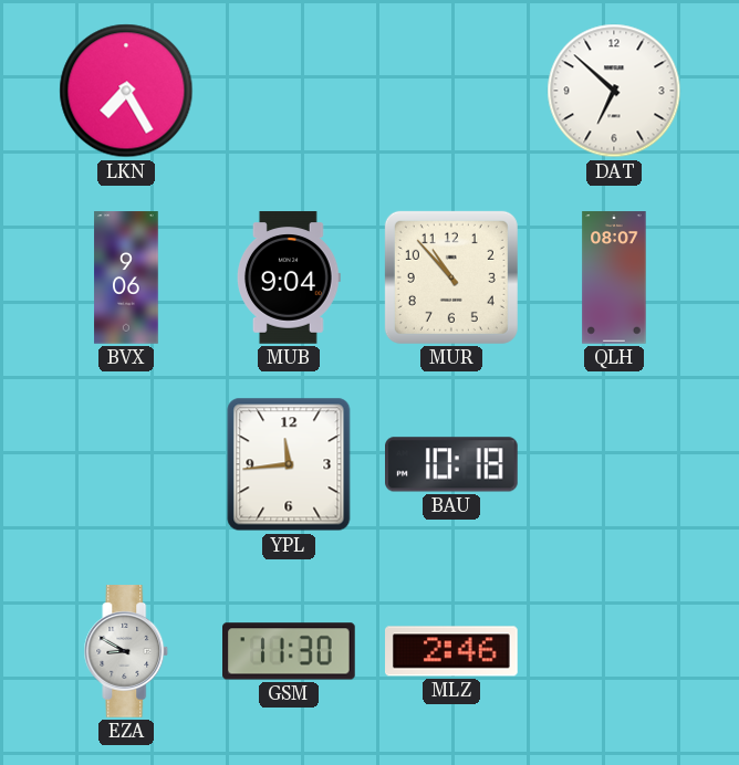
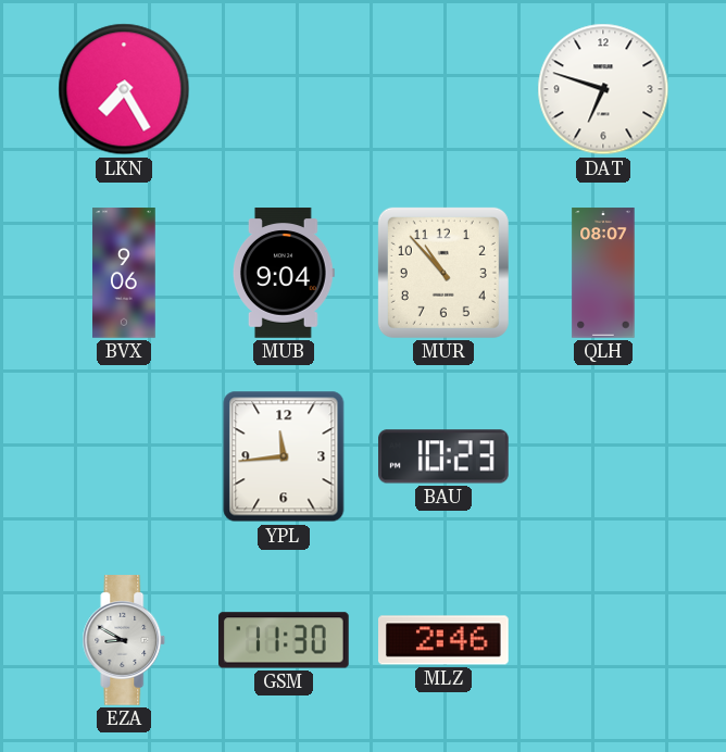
DAT: 6:52 -> 6:48
BAU: 10:18 -> 10:23
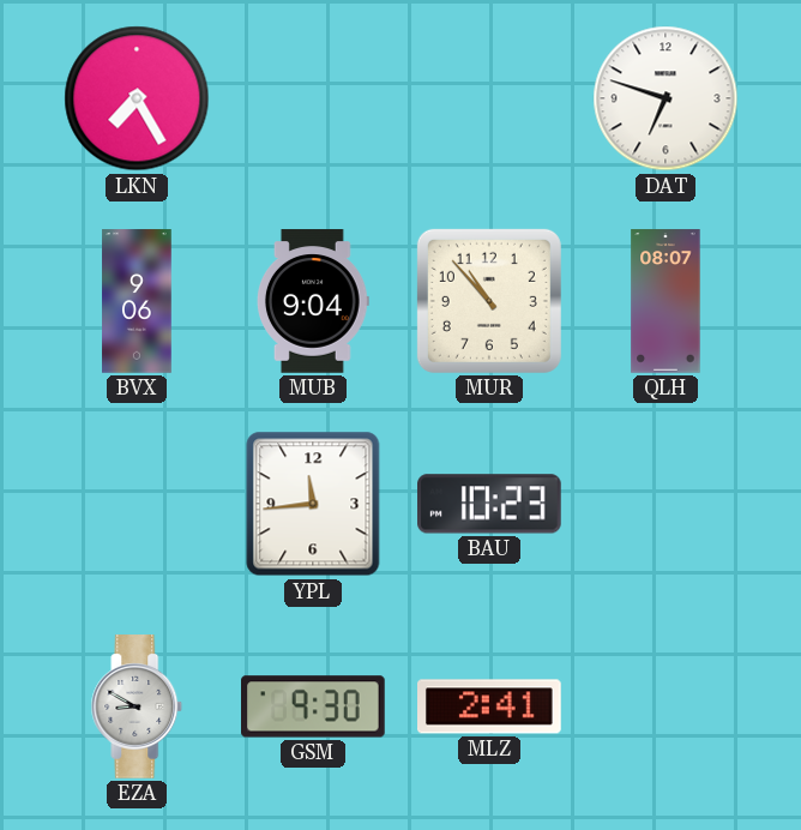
GSM: 11:30 -> 9:30
MLZ: 2:46 -> 2:41
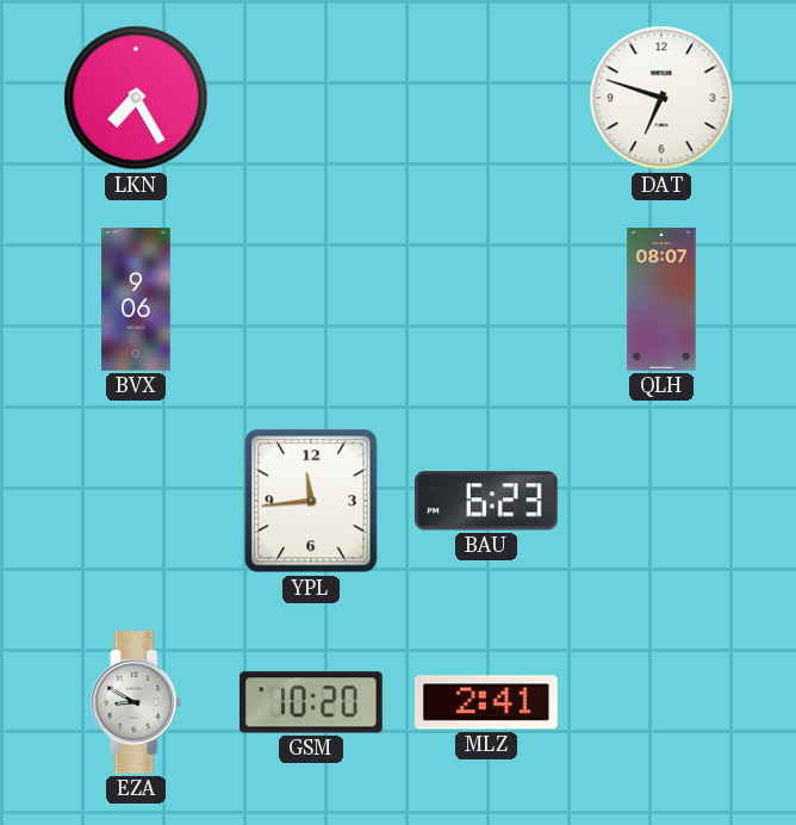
MUB: 9:04 -> none
MUR: 10:53 -> none
BAU: 10:23 -> 6:23
GSM: 9:30 -> 10:20
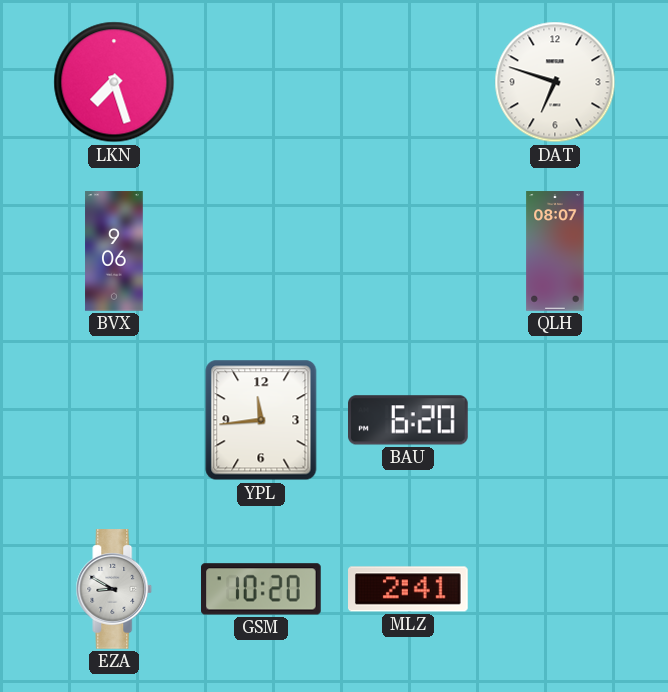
LKN: 7:25 -> 7:27
BAU: 6:23 -> 6:20
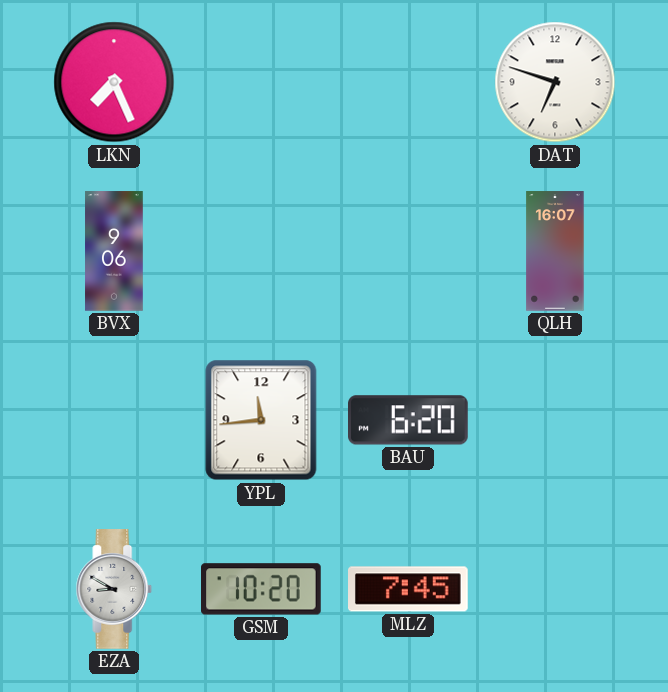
LKN: 7:27 -> 7:26
QLH: 08:07 -> 16:07
MLZ: 2:41 -> 7:45
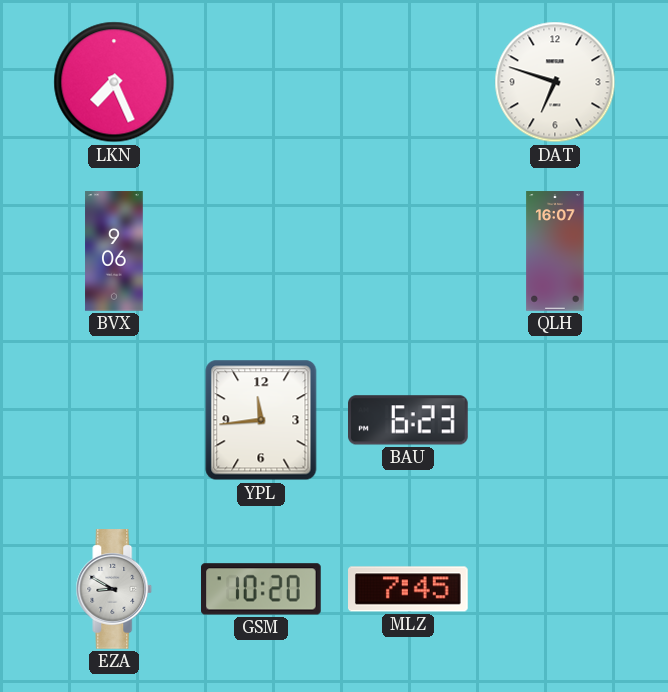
BAU: 6:20 -> 6:23
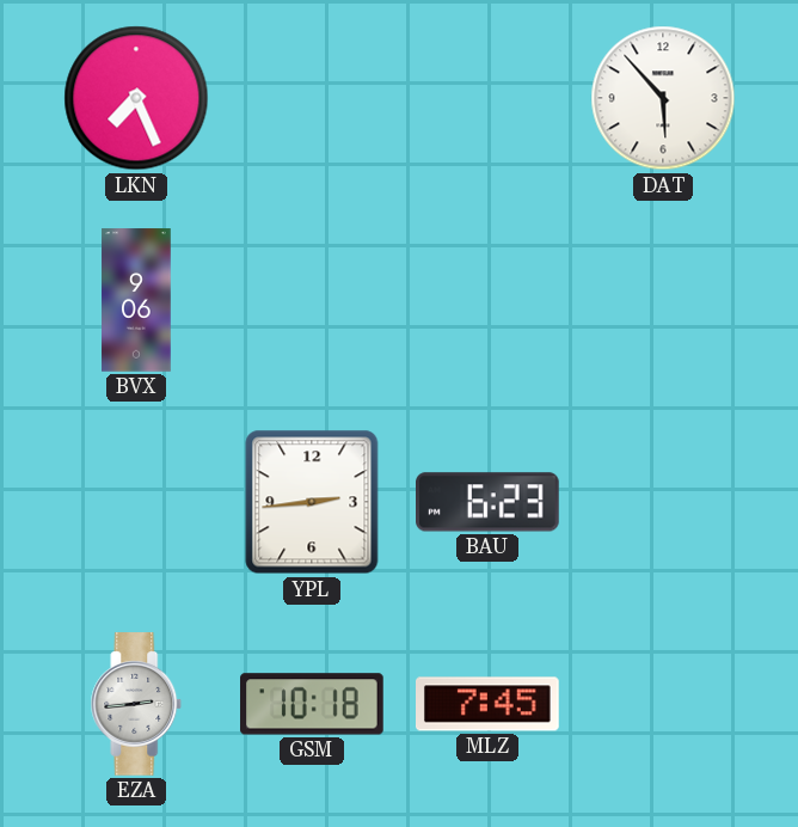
DAT: 6:48 -> 5:53
QLH: 16:07 -> none
YPL: 11:44 -> 2:44
EZA: 8:50 -> 2:44
GSM: 10:20 -> 10:18
